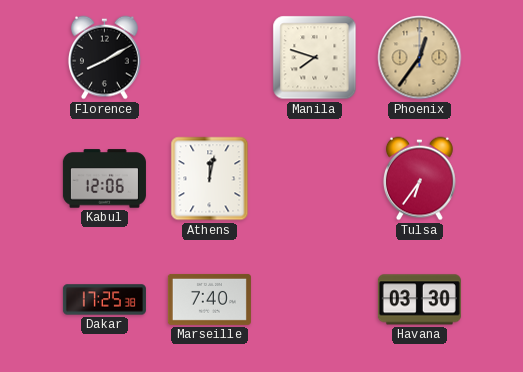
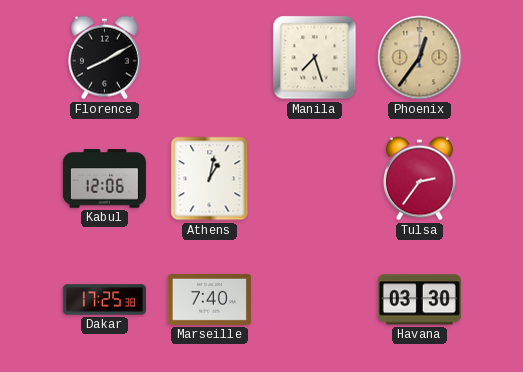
Manila: 7:48 -> 7:27
Athens: 12:02 -> 1:02
Tulsa: 6:36 -> 2:36
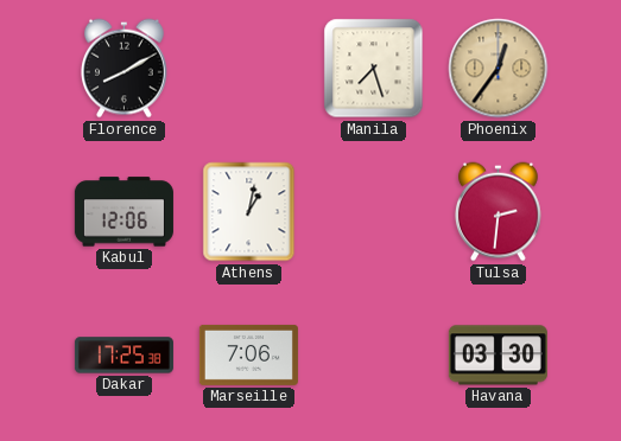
Tulsa: 2:36 -> 2:31
Marseille: 7:40 -> 7:06
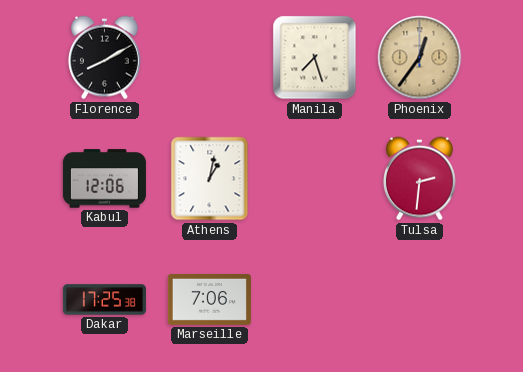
Havana: 03:30 -> none
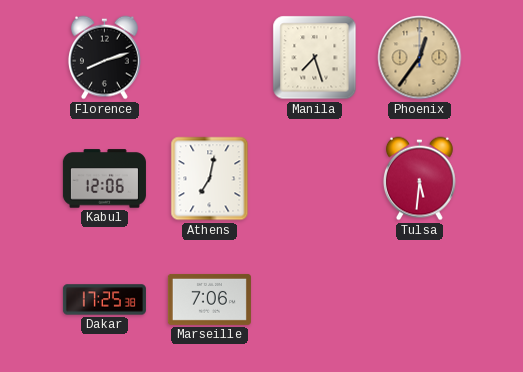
Florence: 8:10 -> 8:12
Athens: 1:02 -> 7:02
Tulsa: 2:31 -> 5:31
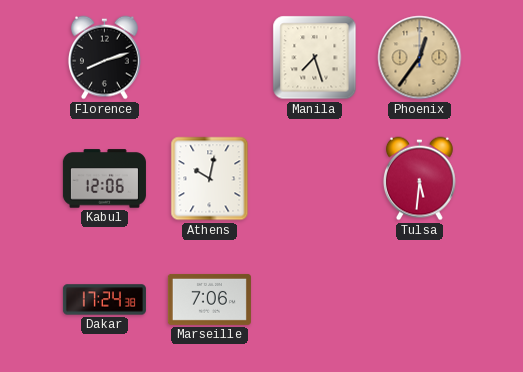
Athens: 7:02 -> 10:02
Dakar: 17:25 -> 17:24
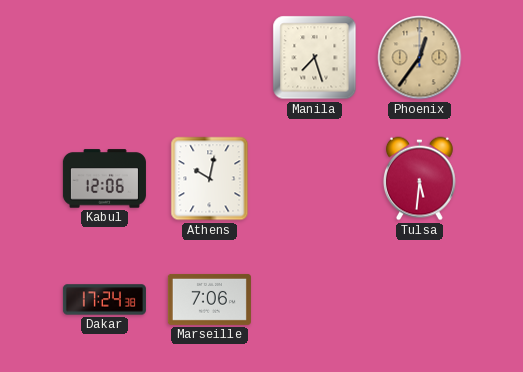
Florence: 8:12 -> none
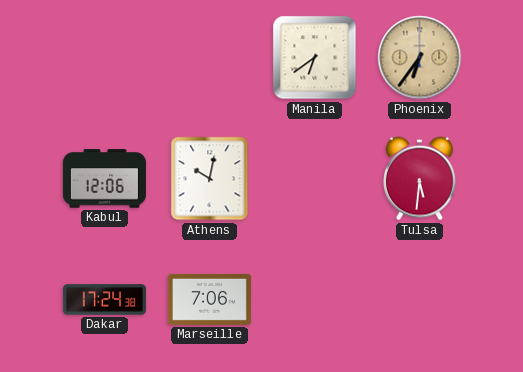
Manila: 7:27 -> 6:39
Phoenix: 12:36 -> 6:36
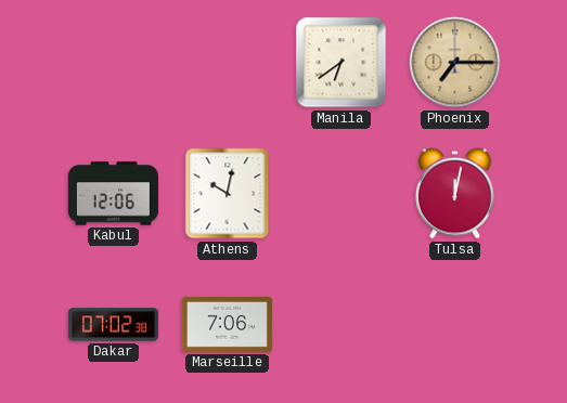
Phoenix: 6:36 -> 7:15
Tulsa: 5:31 -> 12:02
Dakar: 17:24 -> 07:02
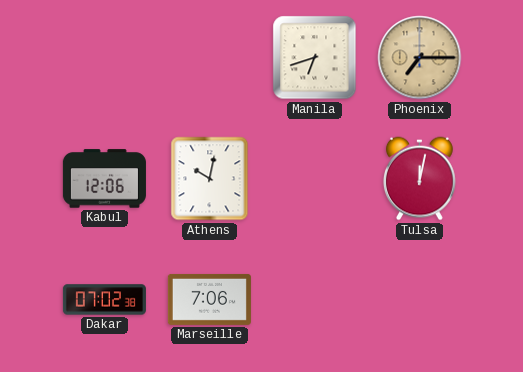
Manila: 6:39 -> 6:42
